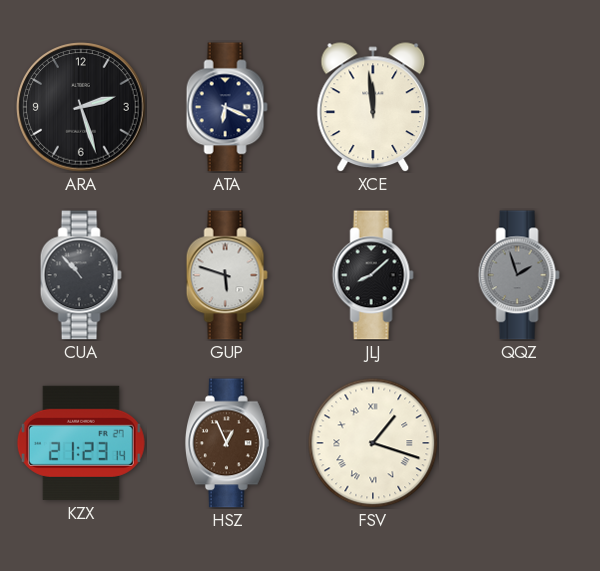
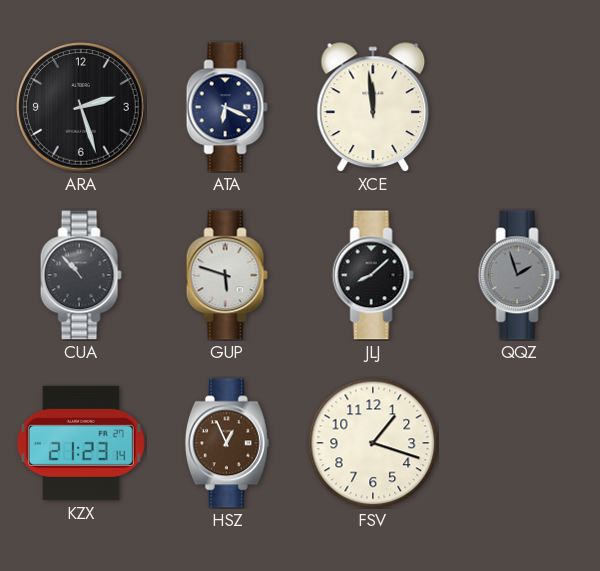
FSV numerals: Roman -> Arabic
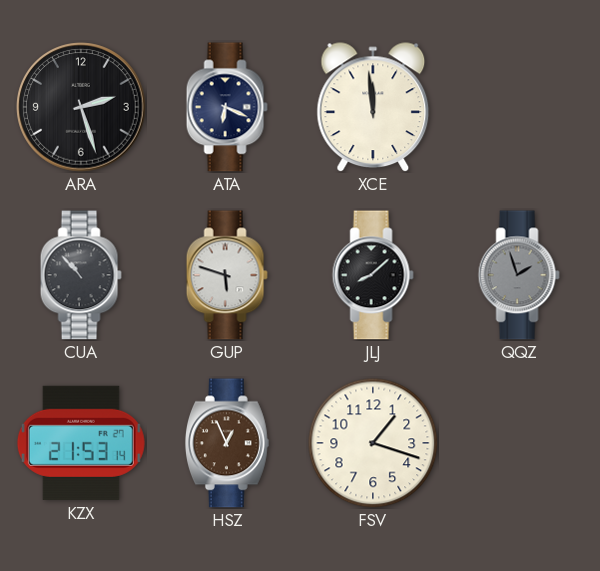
KZX: 21:23 -> 21:53
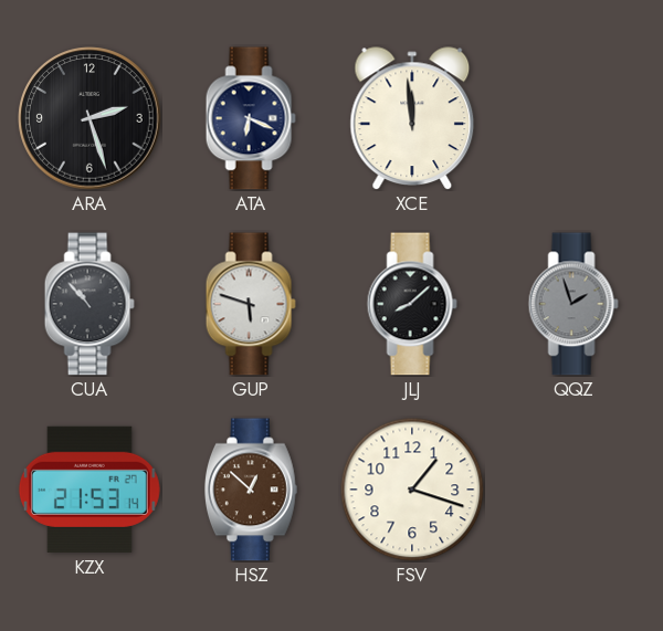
HSZ: 12:56 -> 12:52
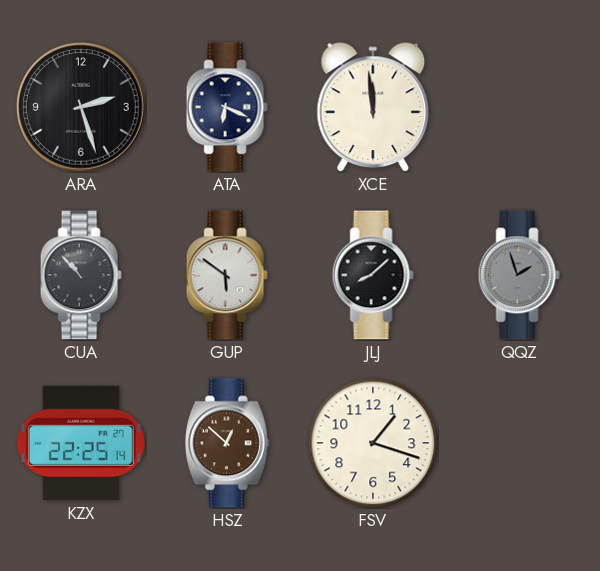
GUP: 5:48 -> 5:51
KZX: 21:53 -> 22:25
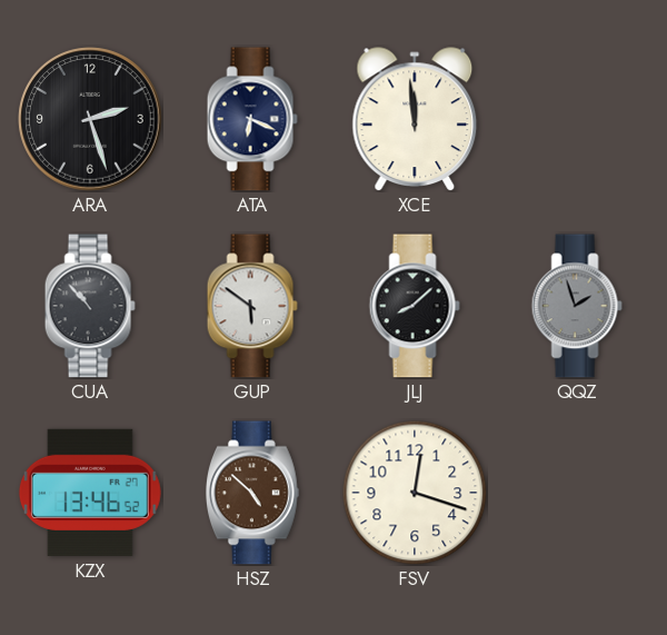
KZX: 22:25 -> 13:46
HSZ: 12:52 -> 4:52
FSV: 1:18 -> 12:18
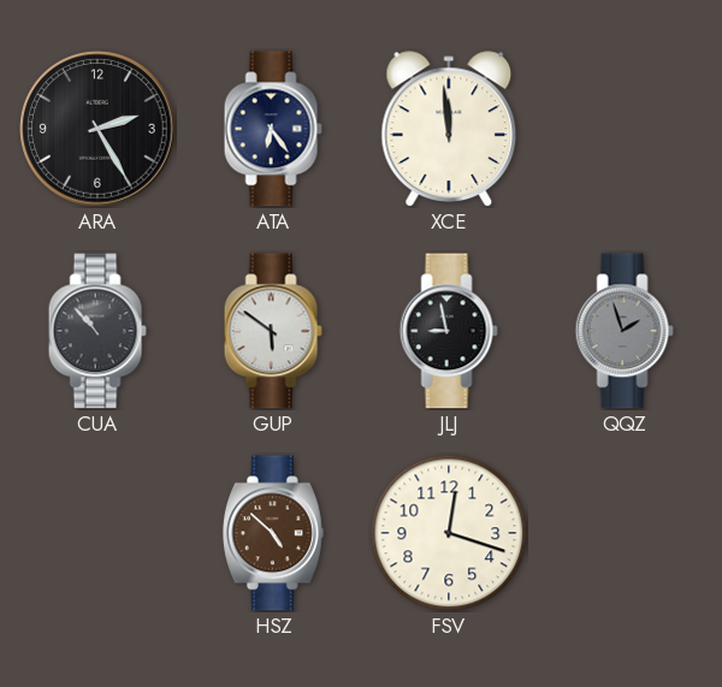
ARA: 2:27 -> 2:25
ATA: 6:19 -> 6:24
JLJ: 8:08 -> 8:58
KZX: 13:46 -> none
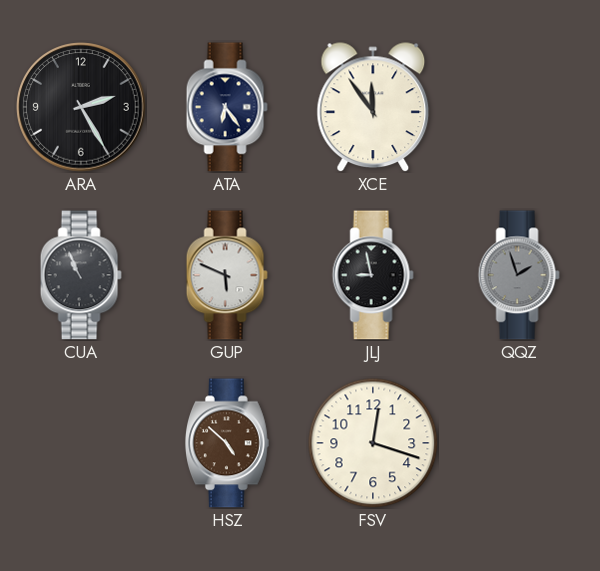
XCE: 11:59 -> 11:54
CUA: 10:53 -> 10:56
GUP: 5:51 -> 5:49
